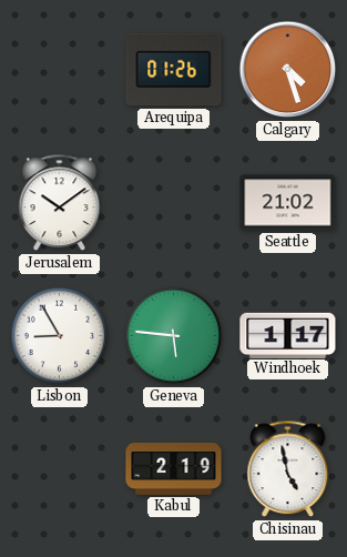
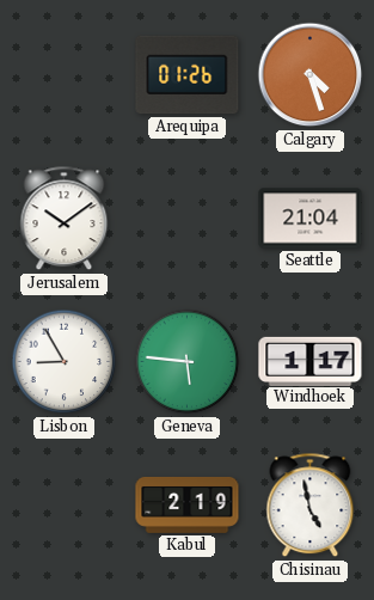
Seattle: 21:02 -> 21:04
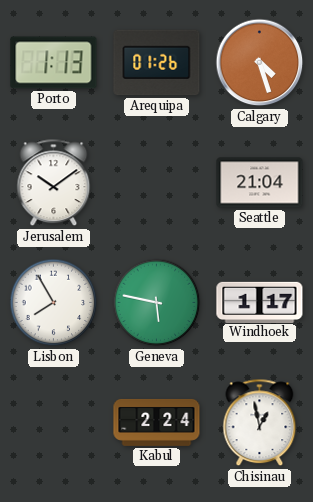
Porto: none -> 1:13
Lisbon: 8:55 -> 7:55
Geneva: 5:46 -> 5:47
Kabul: 2:19 -> 2:24
Chisinau: 4:58 -> 12:58
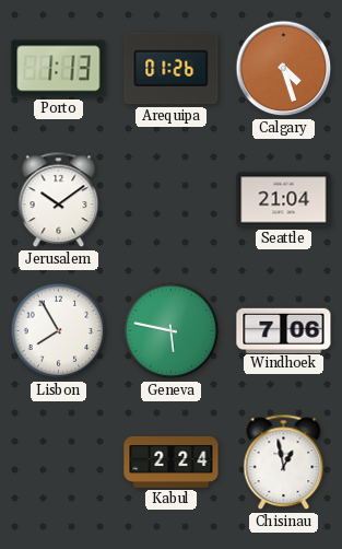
Windhoek: 1:17 -> 7:06
